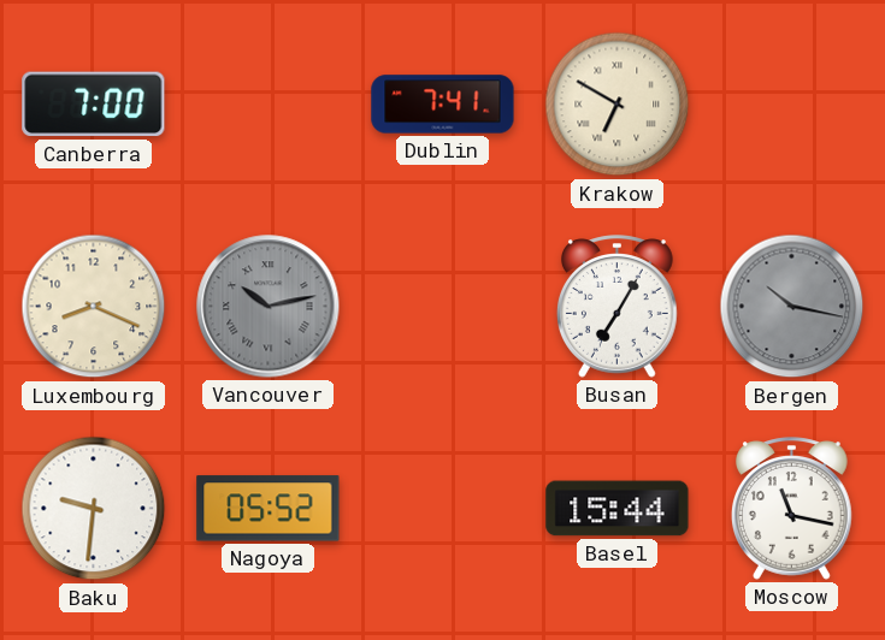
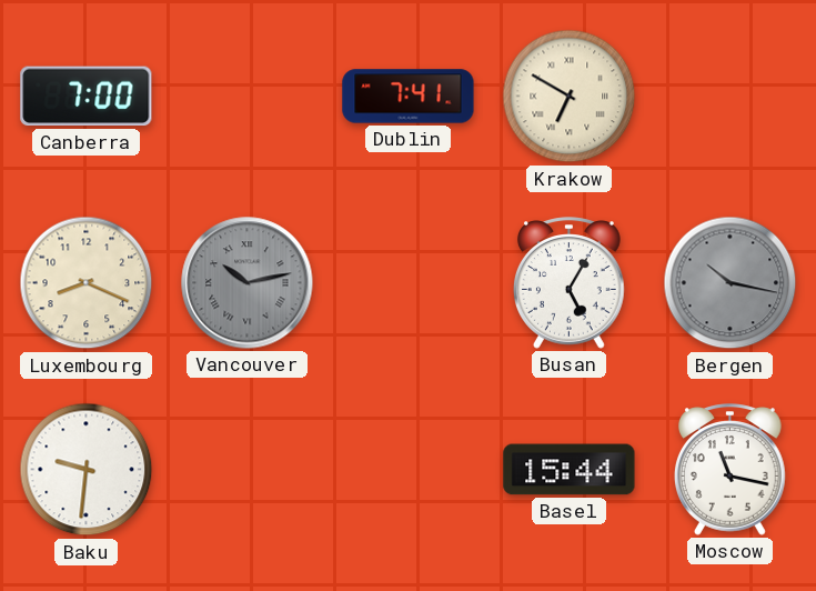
Busan: 7:05 -> 5:05
Nagoya: 05:52 -> none
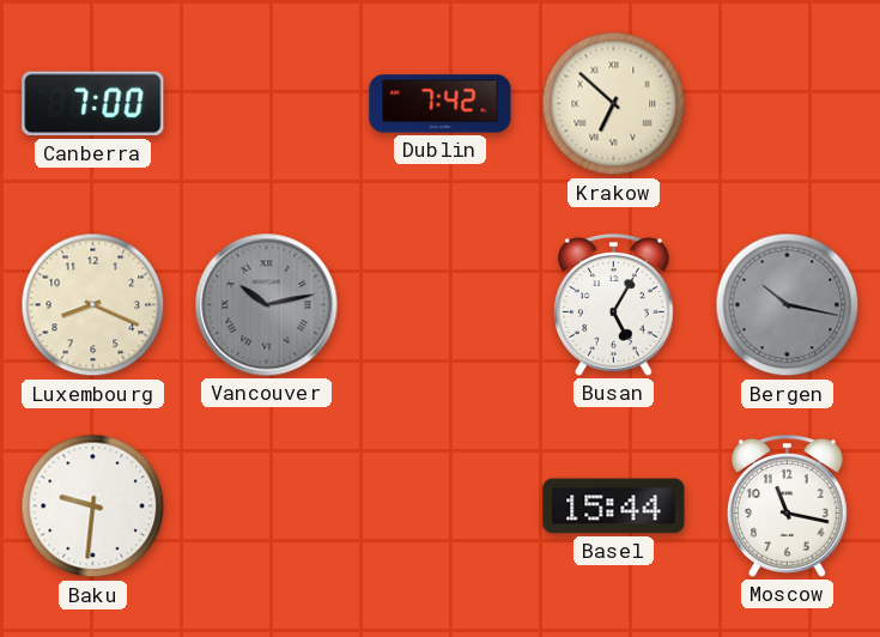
Dublin: 7:41 -> 7:42
Krakow: 6:50 -> 6:52
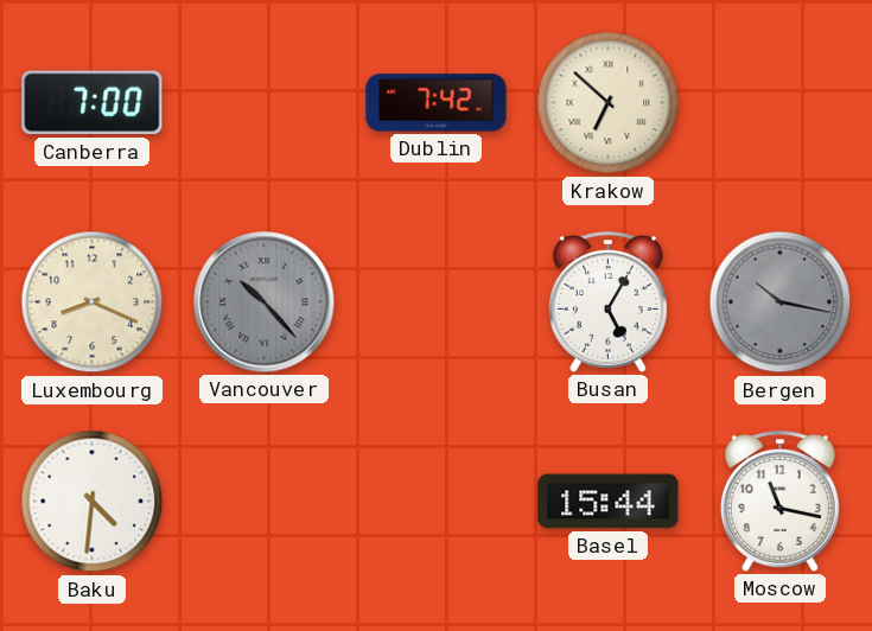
Vancouver: 10:13 -> 10:23
Baku: 9:31 -> 4:31
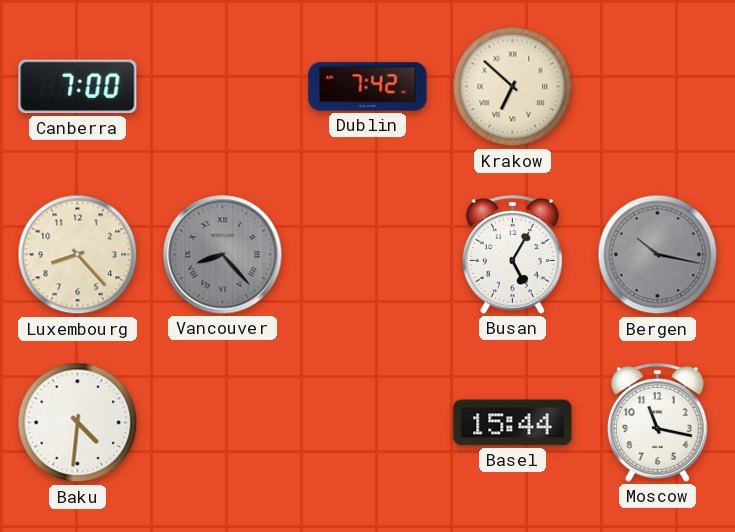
Luxembourg: 8:19 -> 8:23
Vancouver: 10:23 -> 8:23
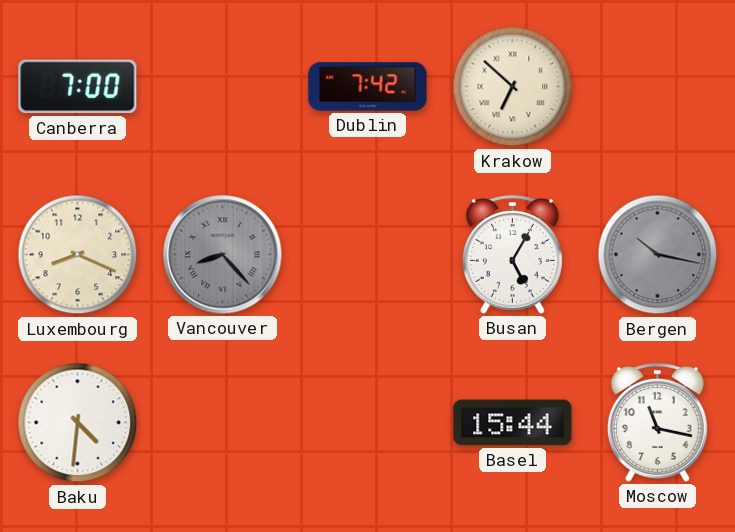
Luxembourg: 8:23 -> 8:19
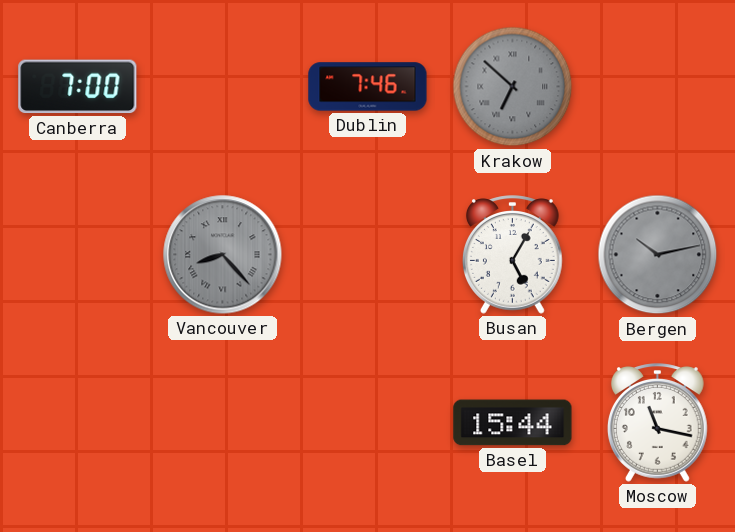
Dublin: 7:42 -> 7:46
Krakow dial: cream -> grey
Luxembourg: 8:19 -> none
Bergen: 10:17 -> 10:13
Baku: 4:31 -> none
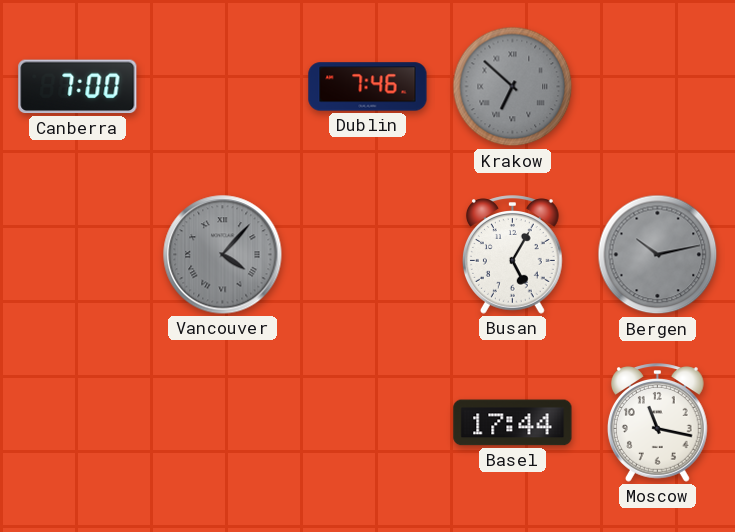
Vancouver: 8:23 -> 4:07
Basel: 15:44 -> 17:44
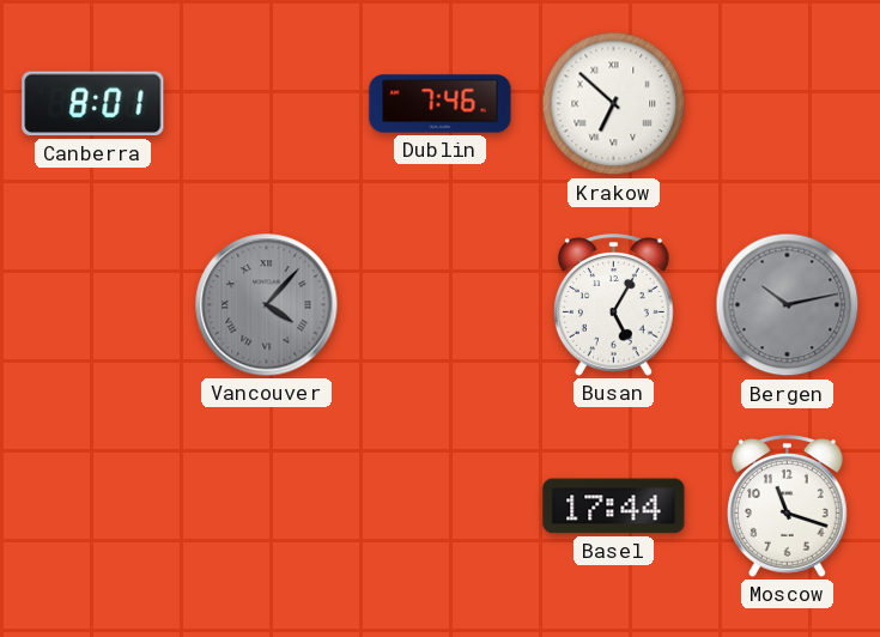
Canberra: 7:00 -> 8:01
Krakow dial: grey -> white
Moscow: 11:17 -> 11:18
